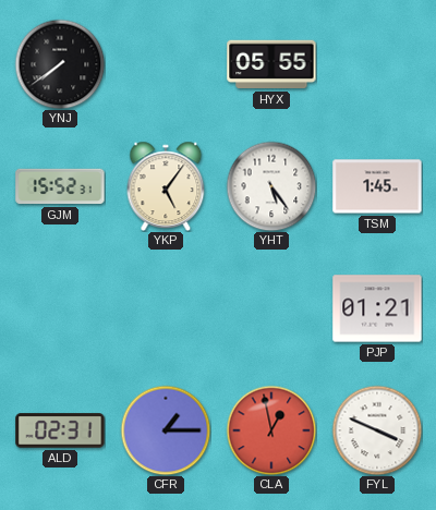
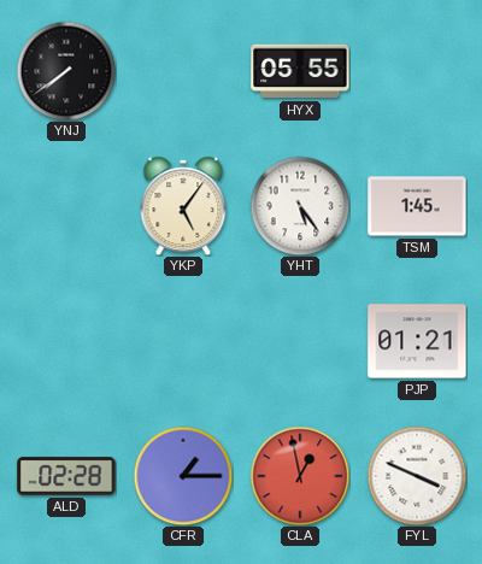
GJM: 15:52 -> none
ALD: 02:31 -> 02:28
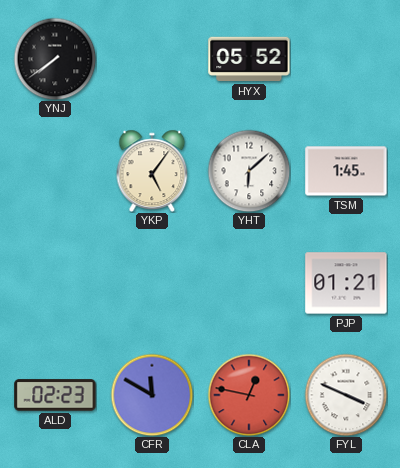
HYX: 05:55 -> 05:52
YHT: 5:24 -> 6:08
ALD: 02:28 -> 02:23
CFR: 1:15 -> 11:50
CLA: 12:58 -> 12:47
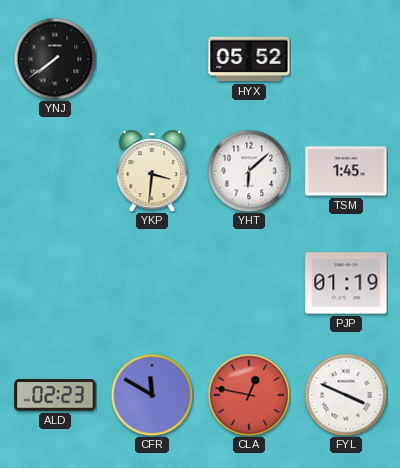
YKP: 5:06 -> 3:31
PJP: 01:21 -> 01:19
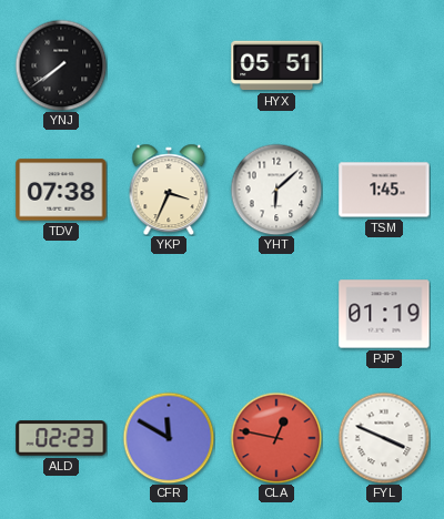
HYX: 05:52 -> 05:51
TDV: none -> 07:38
YKP: 3:31 -> 3:34
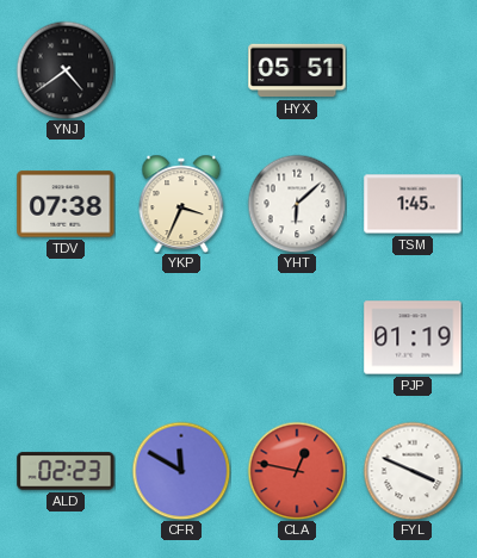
YNJ: 7:39 -> 4:39
